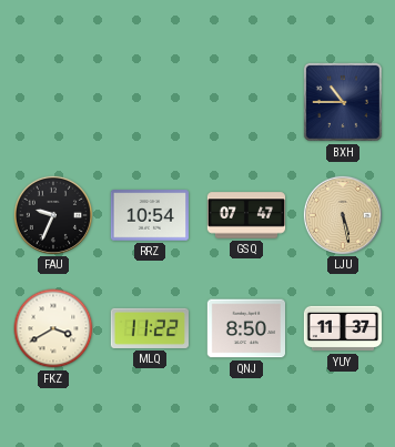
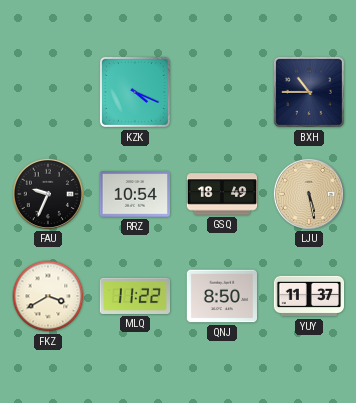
KZK: none -> 4:19
GSQ: 07:47 -> 18:49
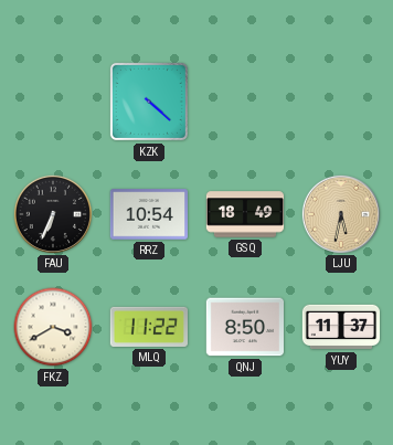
KZK: 4:19 -> 4:22
BXH: 10:45 -> none
FAU: 9:34 -> 6:34
LJU: 5:28 -> 5:32
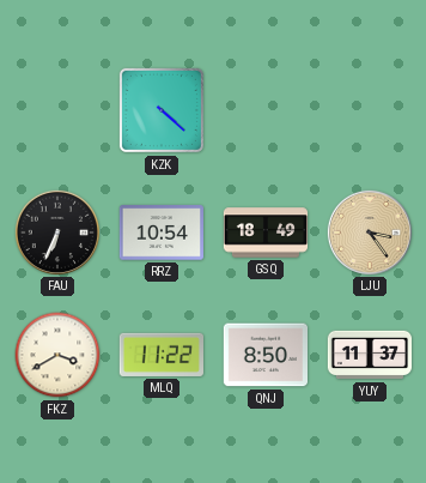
LJU: 5:32 -> 3:24
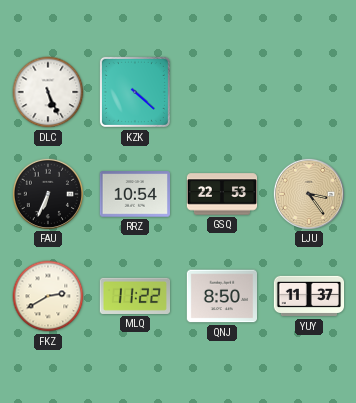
DLC: none -> 5:26
GSQ: 18:49 -> 22:53
FKZ: 3:40 -> 2:40
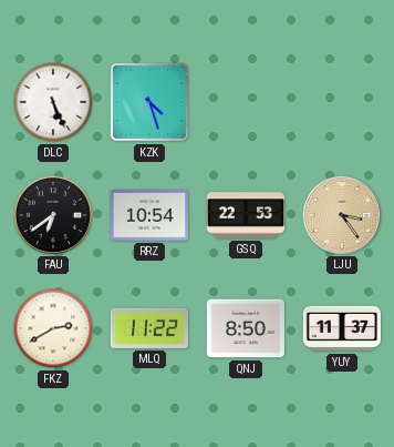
KZK: 4:22 -> 4:27
FAU: 6:34 -> 6:39
